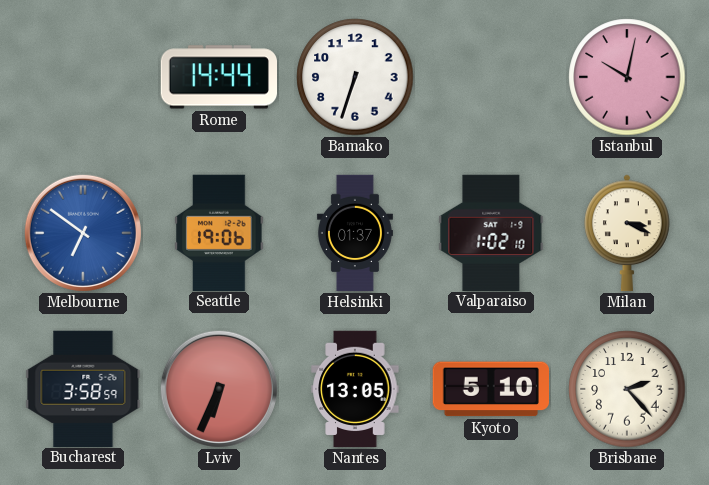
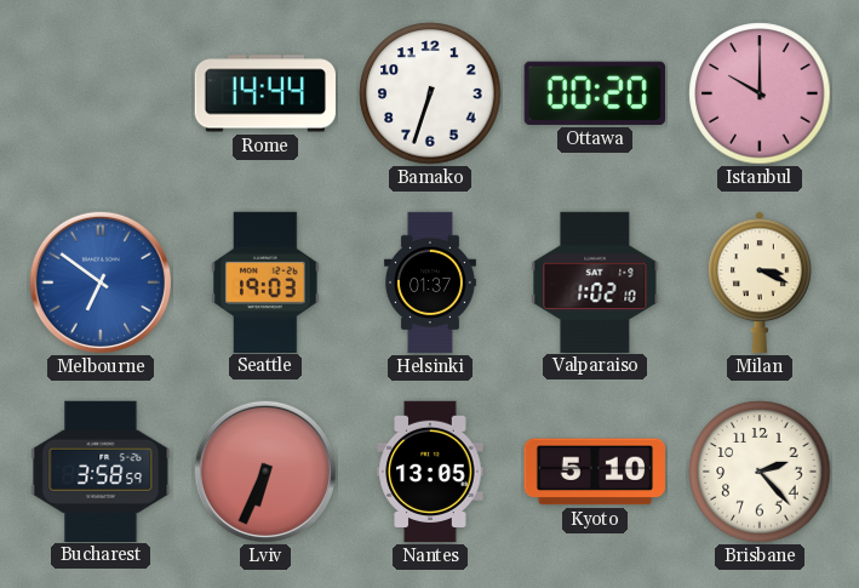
Ottawa: none -> 00:20
Istanbul: 10:02 -> 10:00
Seattle: 19:06 -> 19:03
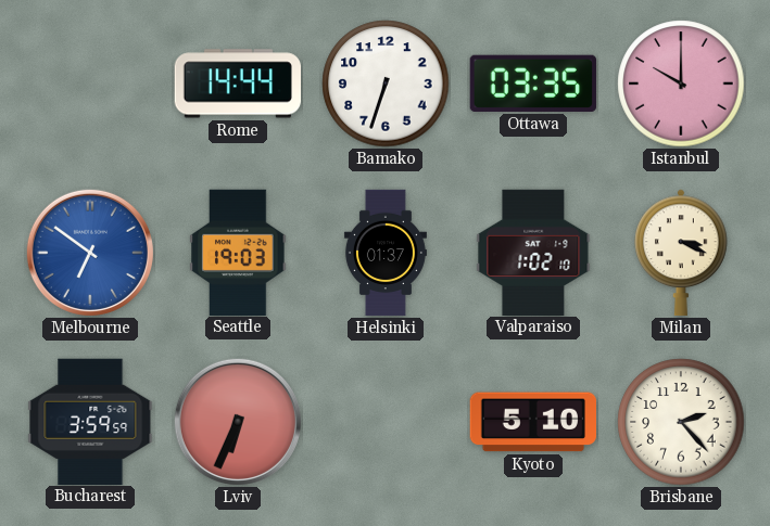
Ottawa: 00:20 -> 03:35
Bucharest: 3:58 -> 3:59
Nantes: 13:05 -> none
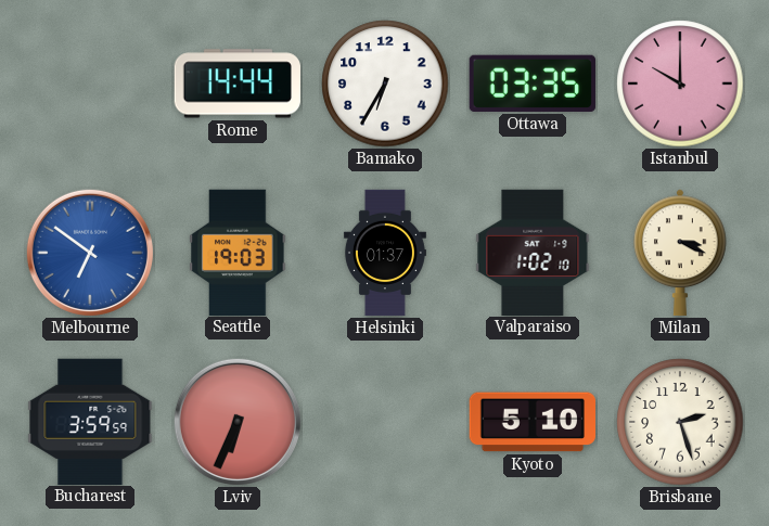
Bamako: 6:33 -> 6:35
Brisbane: 2:23 -> 2:27
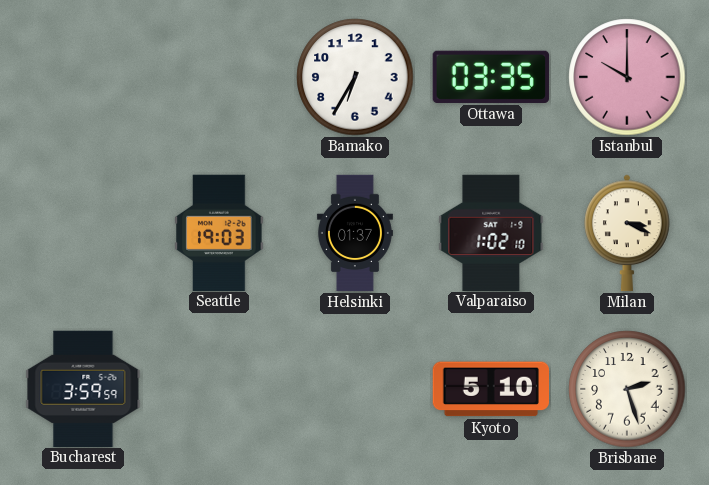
Rome: 14:44 -> none
Melbourne: 6:51 -> none
Lviv: 6:34 -> none
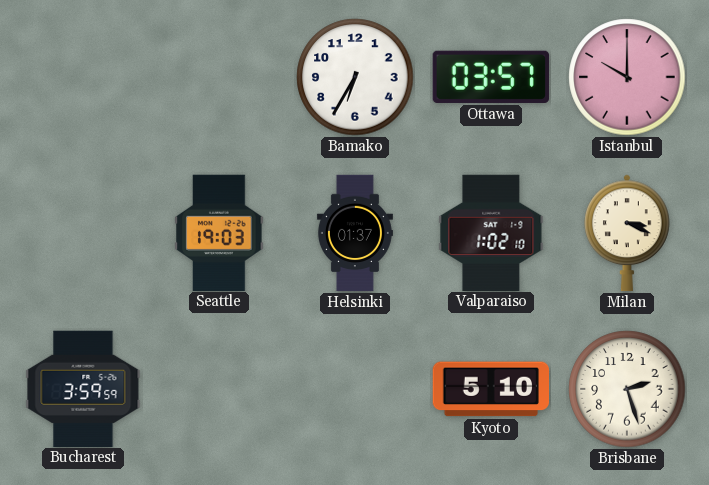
Ottawa: 03:35 -> 03:57
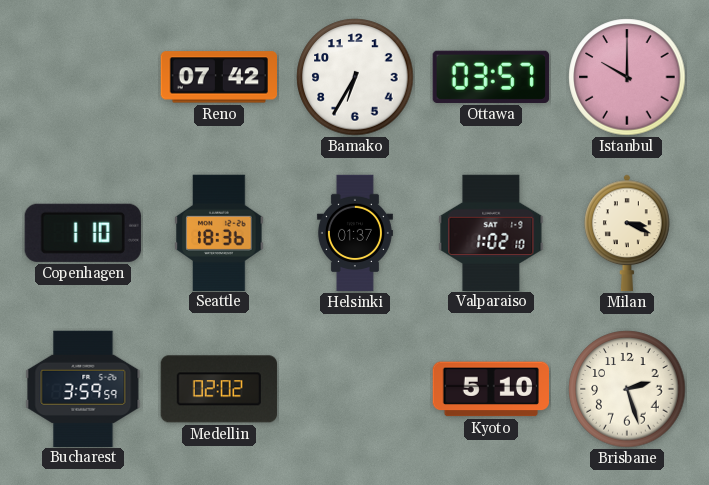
Reno: none -> 07:42
Copenhagen: none -> 1:10
Seattle: 19:03 -> 18:36
Medellin: none -> 02:02
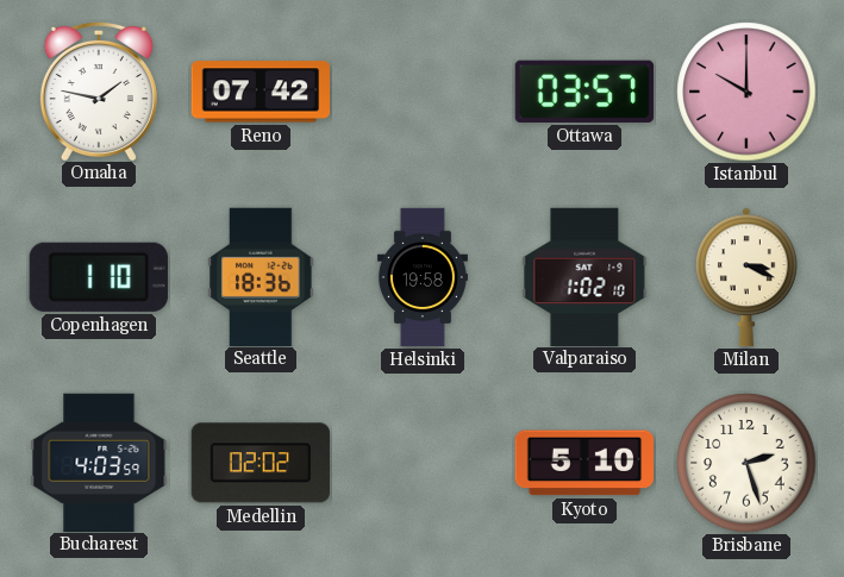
Omaha: none -> 1:47
Bamako: 6:35 -> none
Helsinki: 01:37 -> 19:58
Bucharest: 3:59 -> 4:03
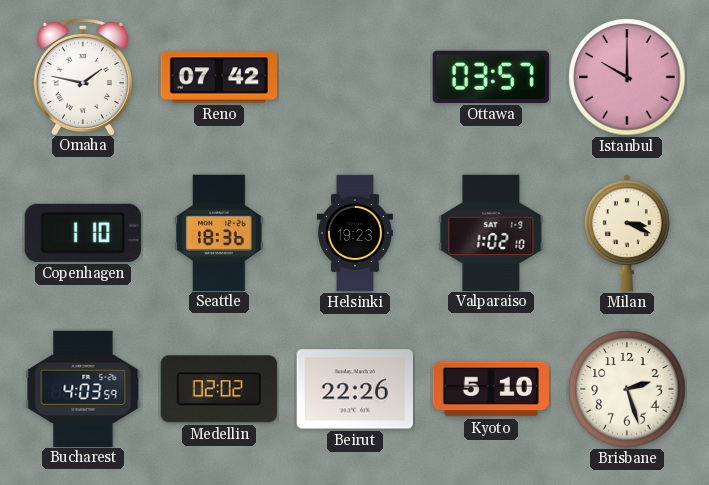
Helsinki: 19:58 -> 19:23
Beirut: none -> 22:26
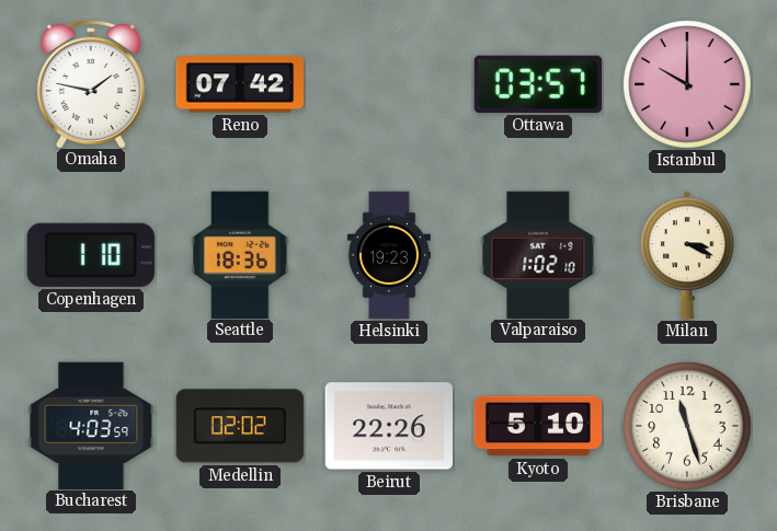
Brisbane: 2:27 -> 11:27
